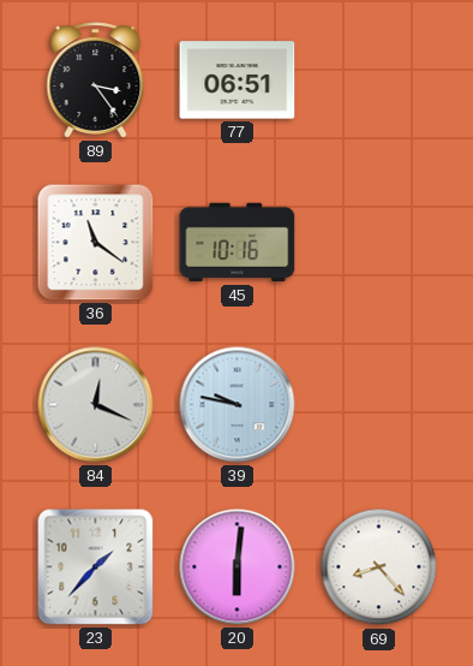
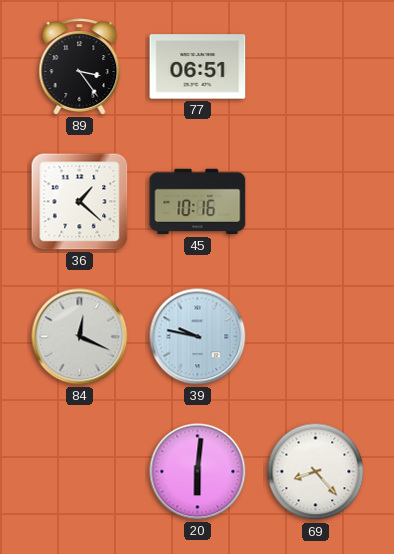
36: 11:21 -> 1:22
23: 1:37 -> none
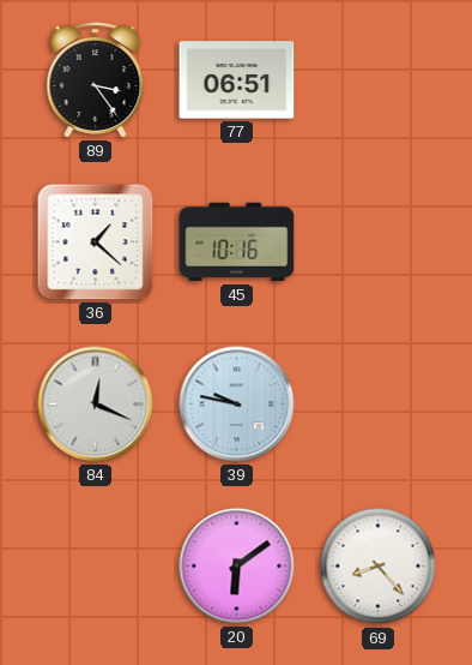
20: 6:01 -> 6:09
